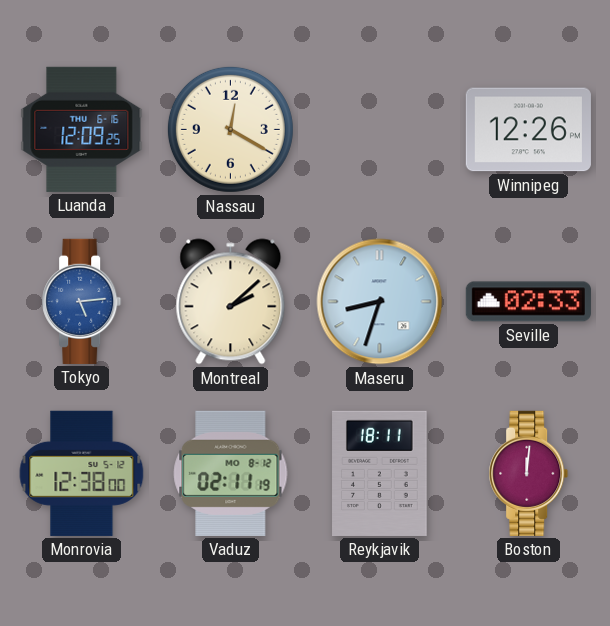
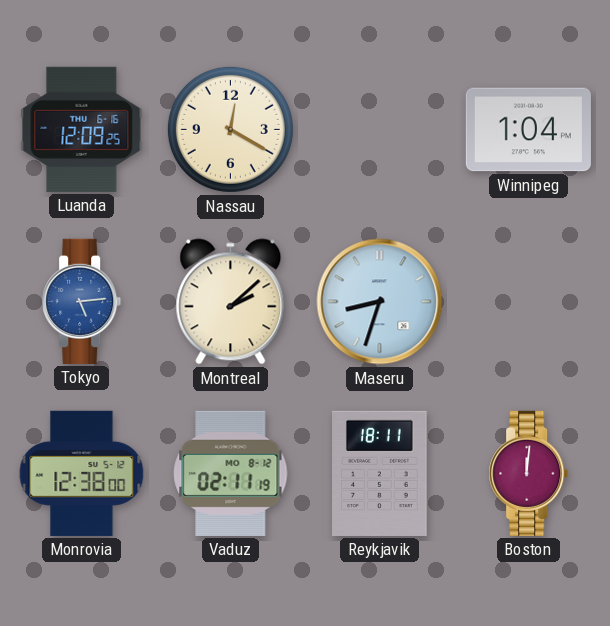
Winnipeg: 12:26 -> 1:04
Seville: 02:33 -> none
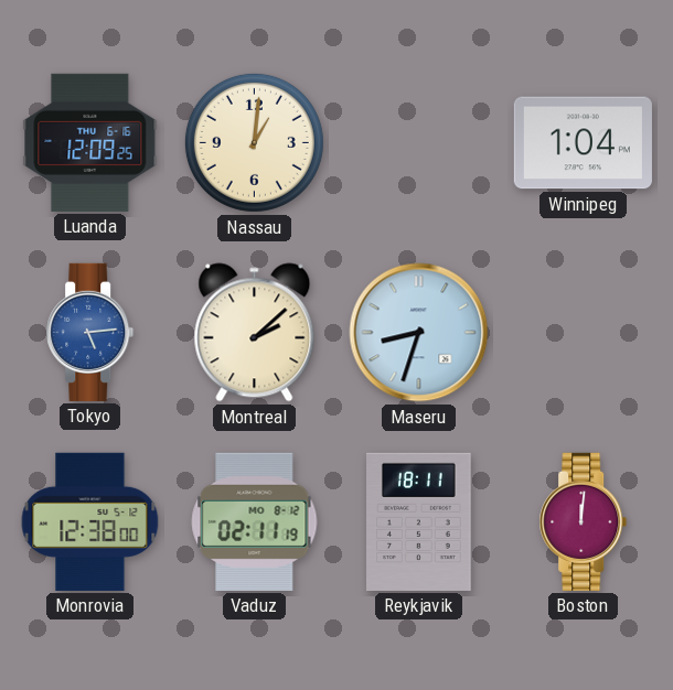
Nassau: 12:20 -> 1:01
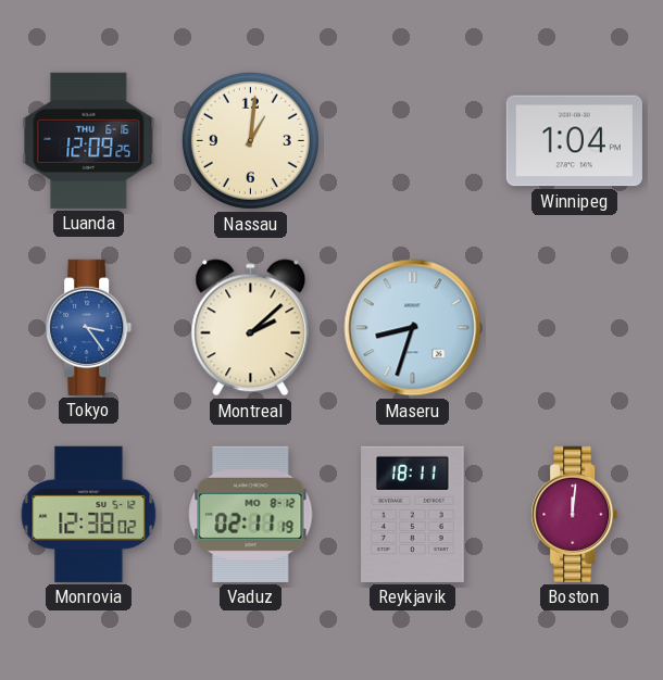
Tokyo: 5:14 -> 3:24
Monrovia: 12:38:00 -> 12:38:02
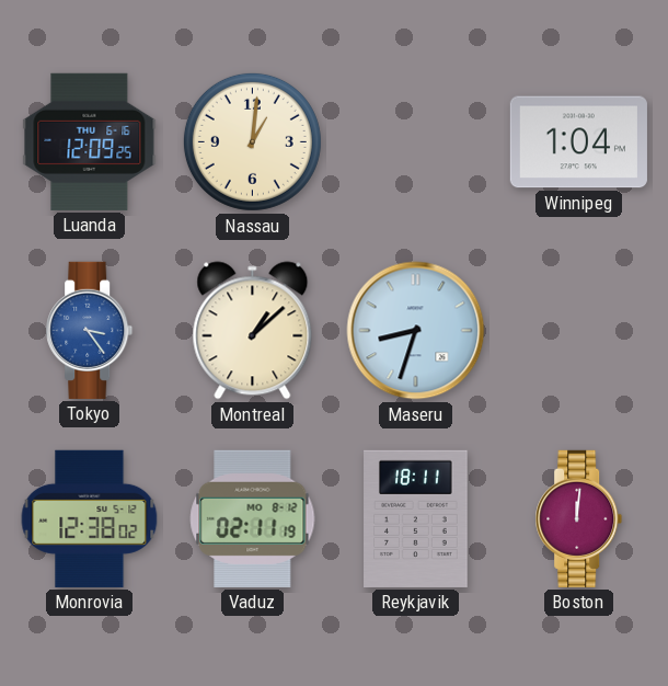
Montreal: 2:08 -> 1:08
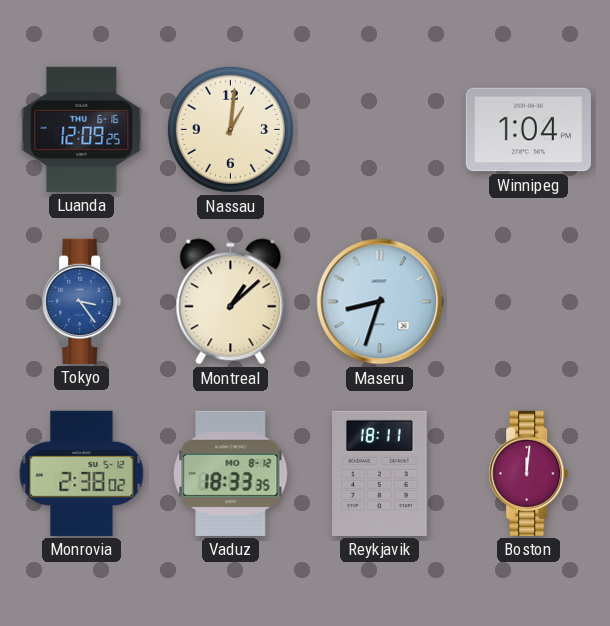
Monrovia: 12:38 -> 2:38
Vaduz: 02:11 -> 18:33
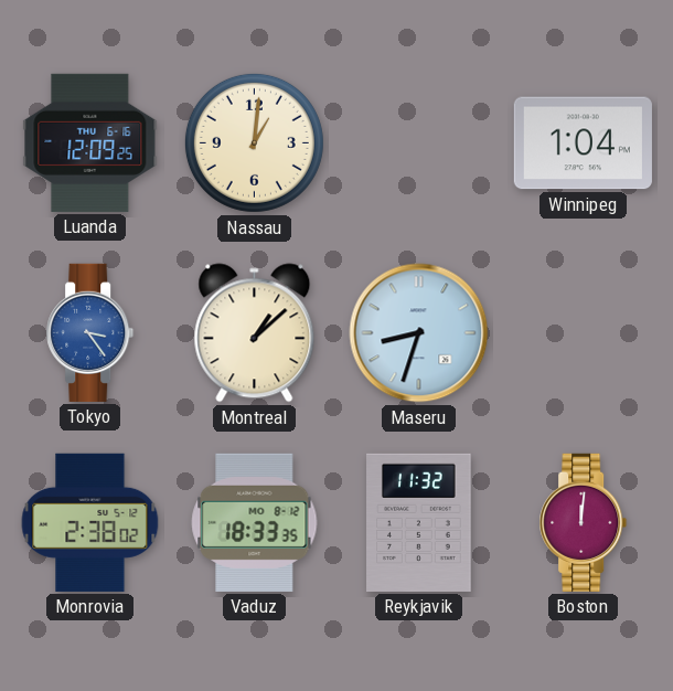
Reykjavik: 18:11 -> 11:32
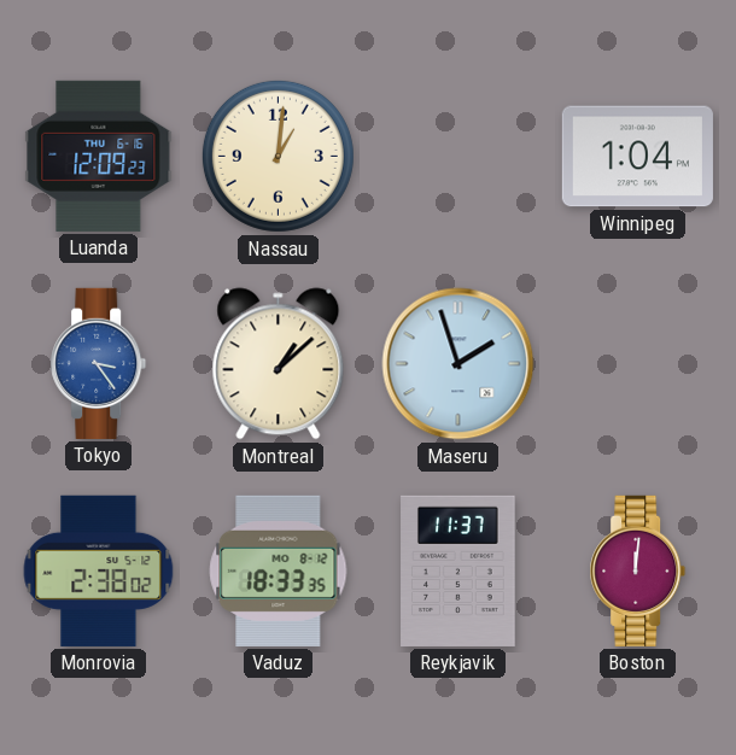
Luanda: 12:09:25 -> 12:09:23
Maseru: 8:33 -> 1:57
Reykjavik: 11:32 -> 11:37
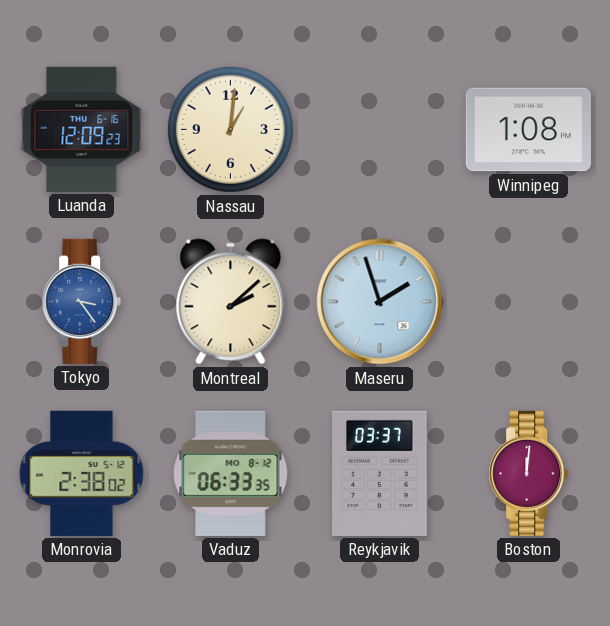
Winnipeg: 1:04 -> 1:08
Montreal: 1:08 -> 2:08
Vaduz: 18:33 -> 06:33
Reykjavik: 11:37 -> 03:37
